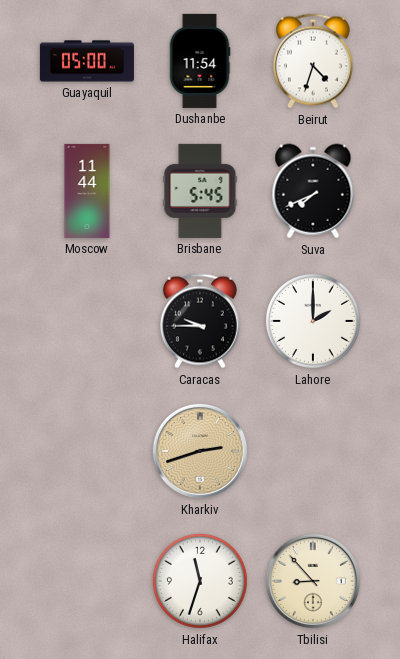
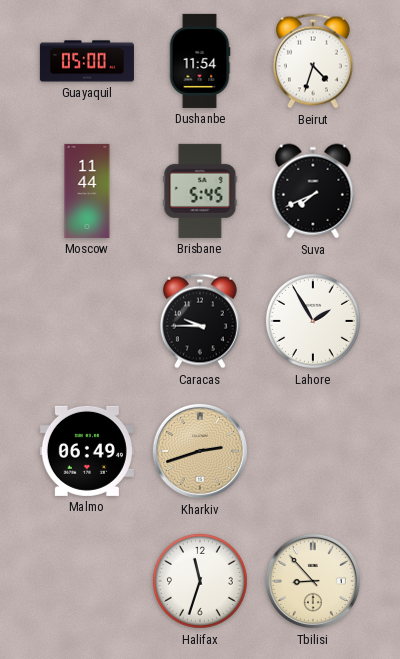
Lahore: 2:00 -> 1:55
Malmo: none -> 06:49
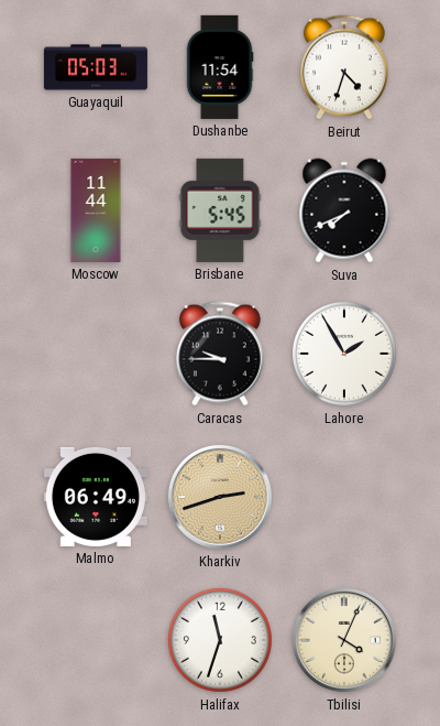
Guayaquil: 05:00 -> 05:03
Tbilisi: 8:53 -> 4:04
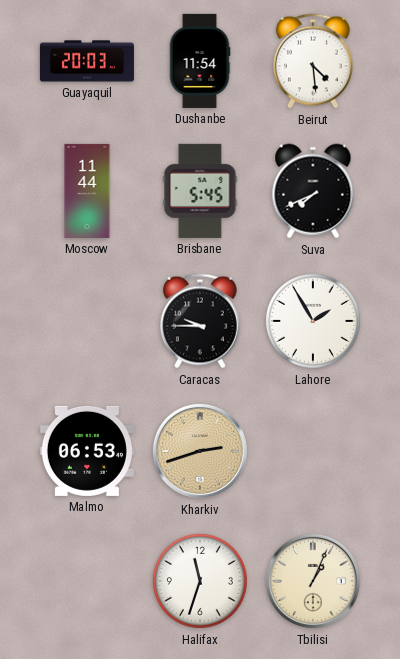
Guayaquil: 05:03 -> 20:03
Beirut: 4:33 -> 4:29
Malmo: 06:49 -> 06:53
Tbilisi: 4:04 -> 1:04
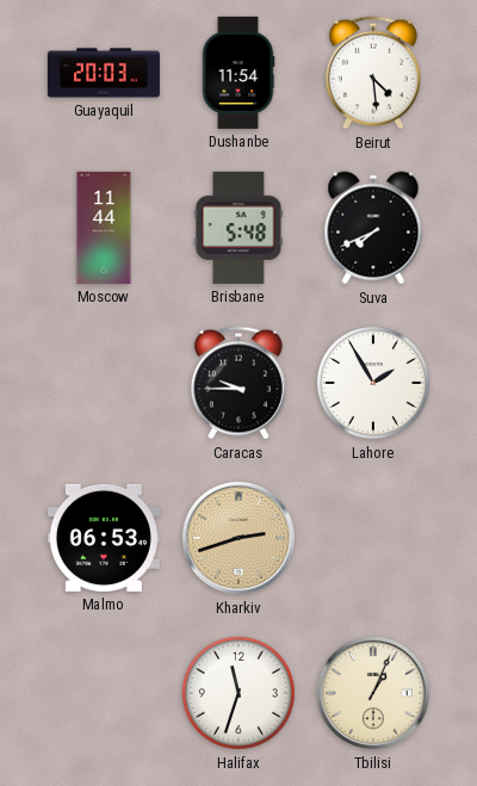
Brisbane: 5:45 -> 5:48
